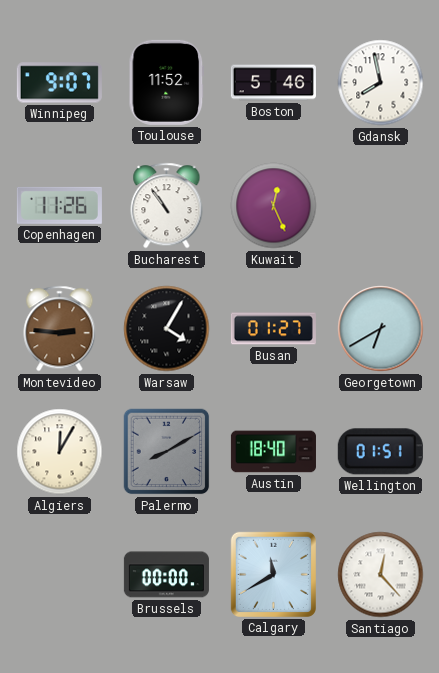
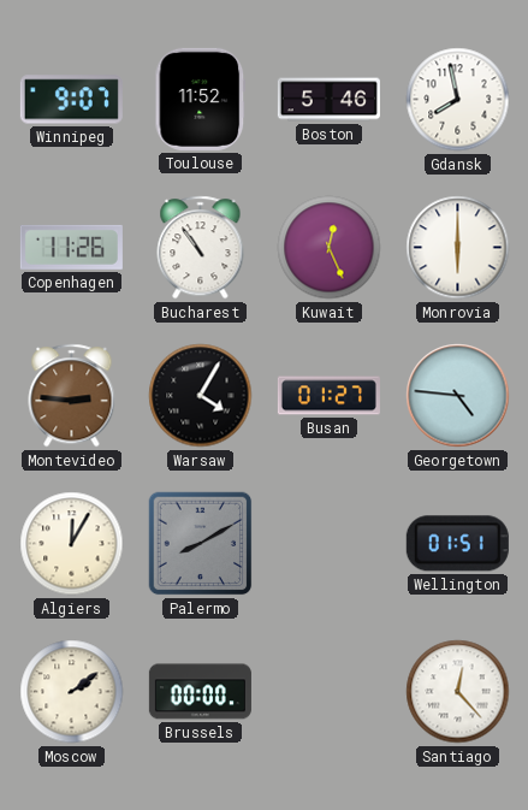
Monrovia: none -> 6:00
Georgetown: 6:40 -> 4:46
Austin: 18:40 -> none
Moscow: none -> 2:09
Calgary: 11:40 -> none
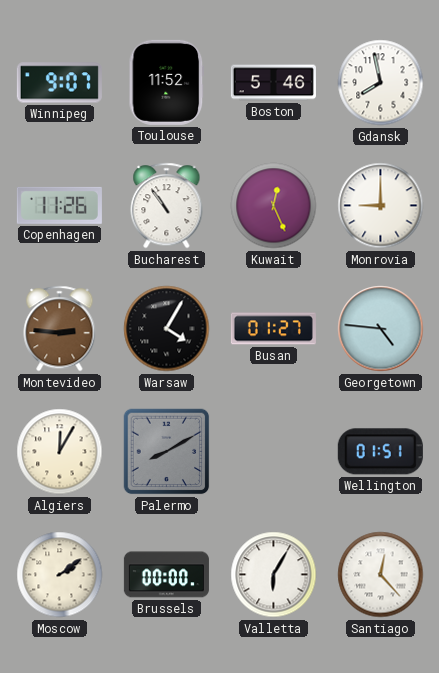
Monrovia: 6:00 -> 9:00
Valletta: none -> 6:05
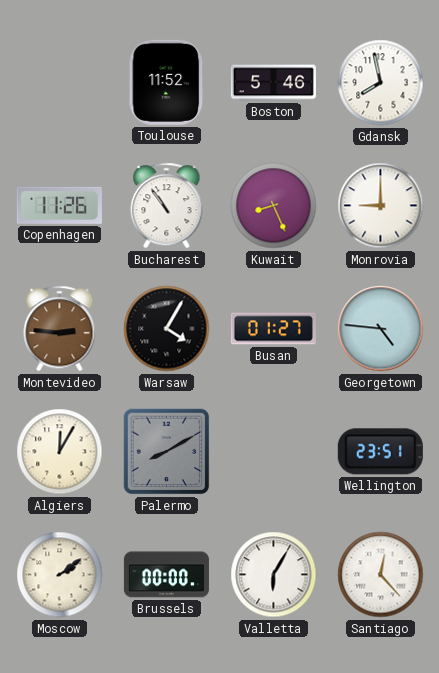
Winnipeg: 9:07 -> none
Kuwait: 12:26 -> 8:26
Wellington: 01:51 -> 23:51
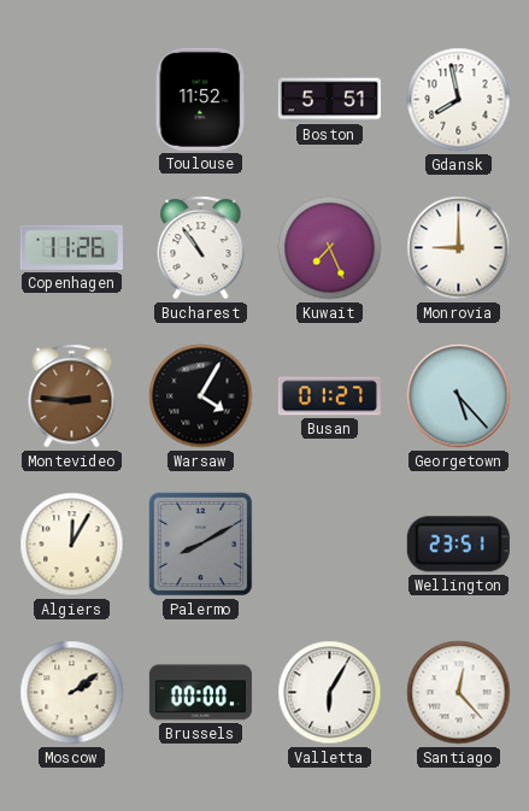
Boston: 5:46 -> 5:51
Kuwait: 8:26 -> 7:26
Georgetown: 4:46 -> 5:23
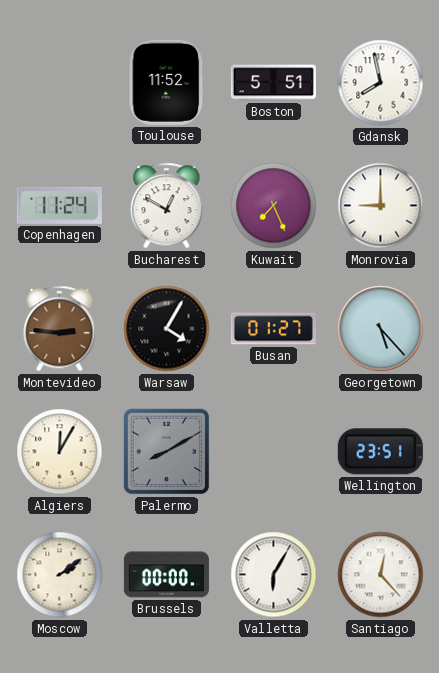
Copenhagen: 11:26 -> 11:24
Bucharest: 10:54 -> 12:50
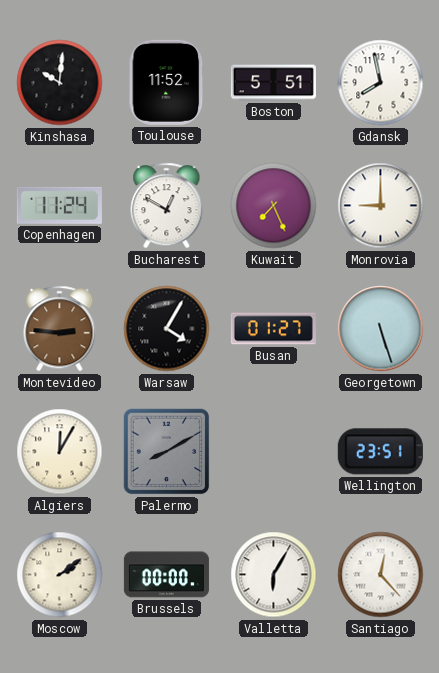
Kinshasa: none -> 10:01
Georgetown: 5:23 -> 5:27
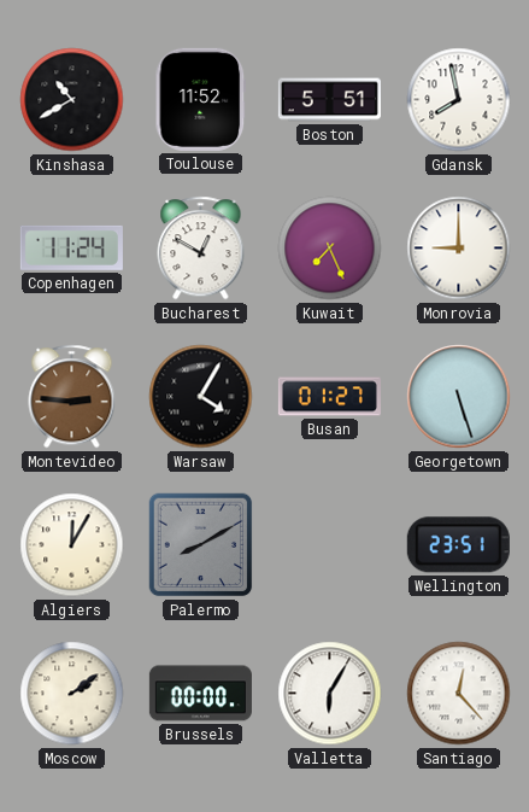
Kinshasa: 10:01 -> 10:40
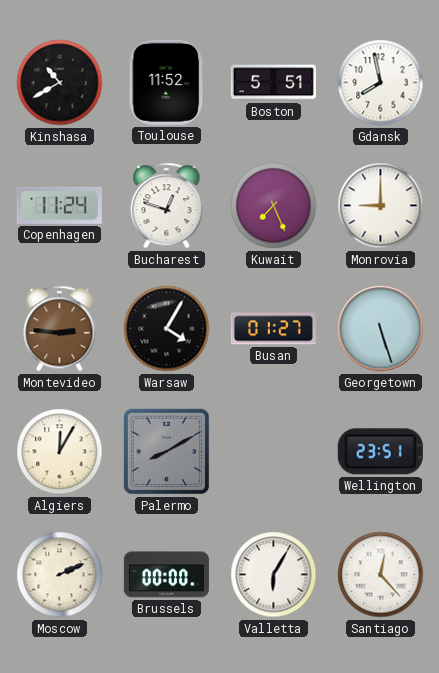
Bucharest: 12:50 -> 12:48
Moscow: 2:09 -> 2:11
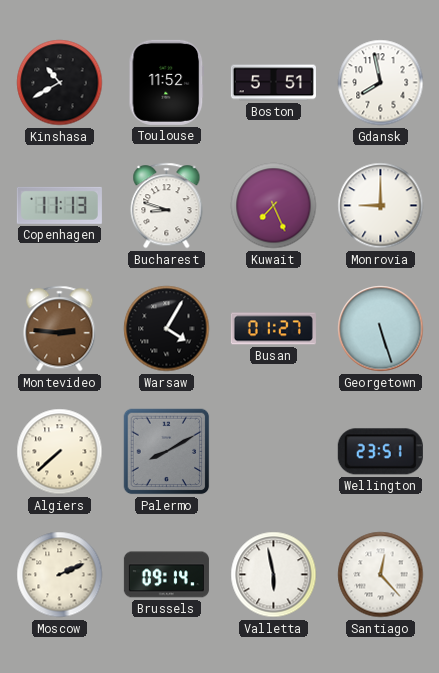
Copenhagen: 11:24 -> 11:13
Bucharest: 12:48 -> 8:48
Algiers: 12:05 -> 7:38
Brussels: 00:00 -> 09:14
Valletta: 6:05 -> 5:58
